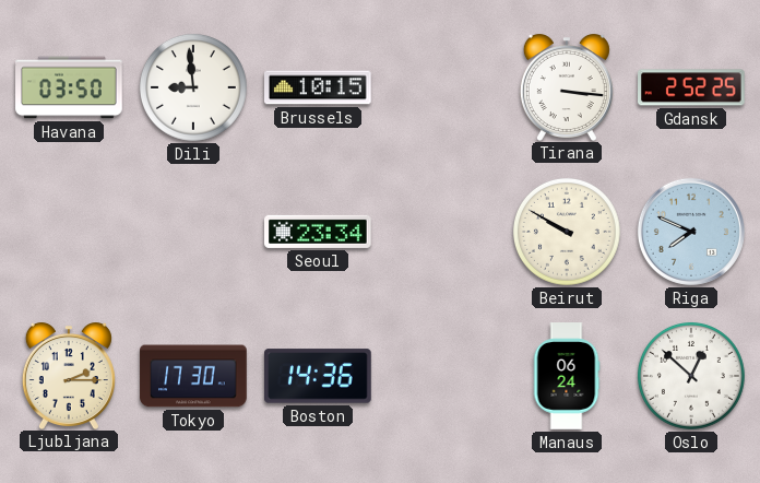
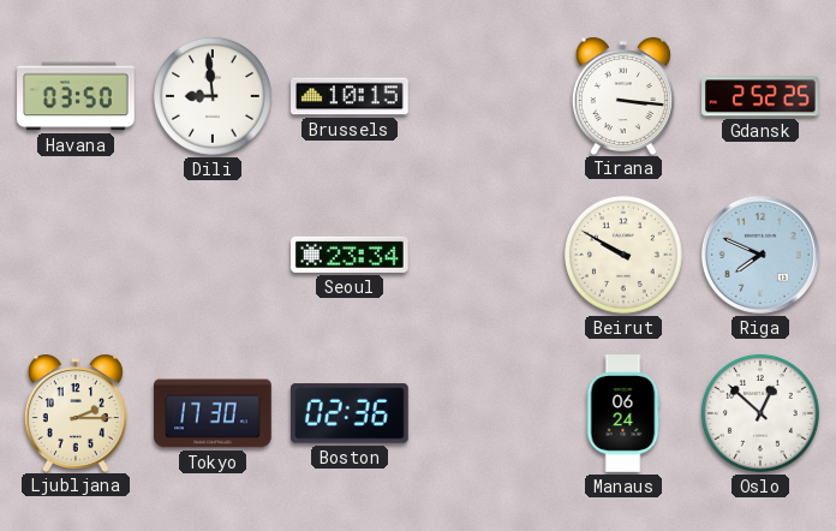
Boston: 14:36 -> 02:36
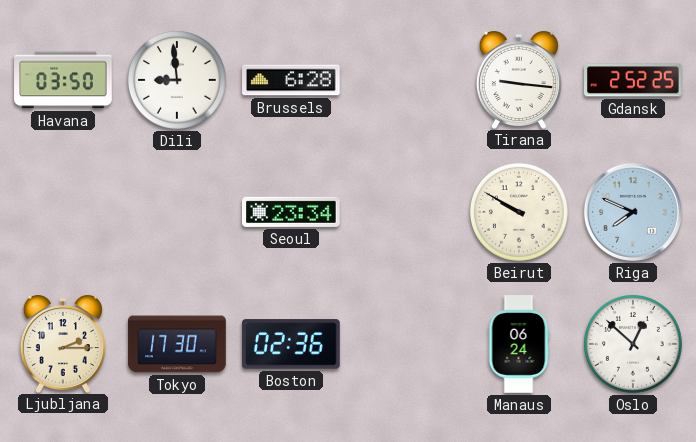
Brussels: 10:15 -> 6:28
Tirana: 3:16 -> 9:16
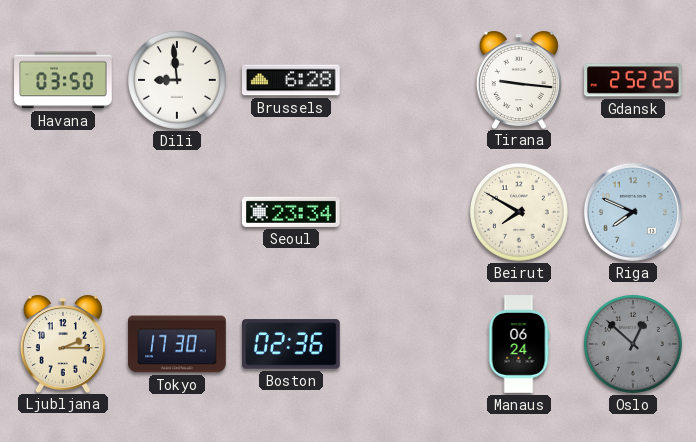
Beirut: 9:50 -> 7:50
Oslo dial: white -> grey
